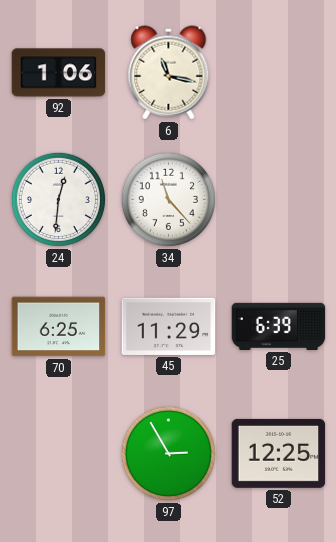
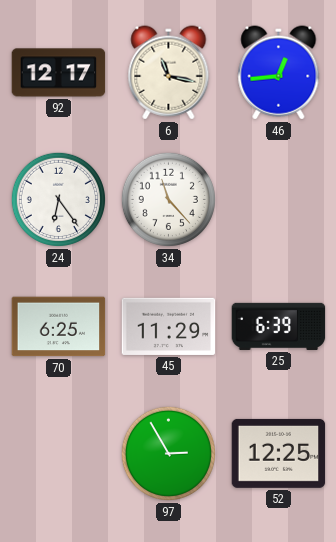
92: 1:06 -> 12:17
46: none -> 12:44
24: 12:31 -> 6:24
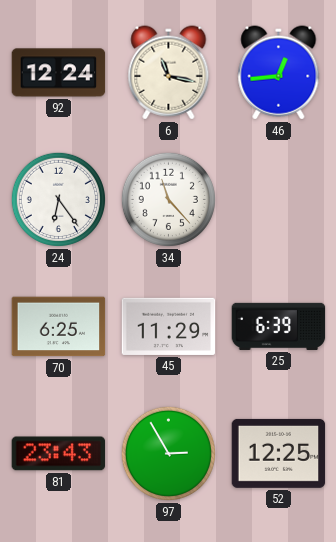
92: 12:17 -> 12:24
81: none -> 23:43
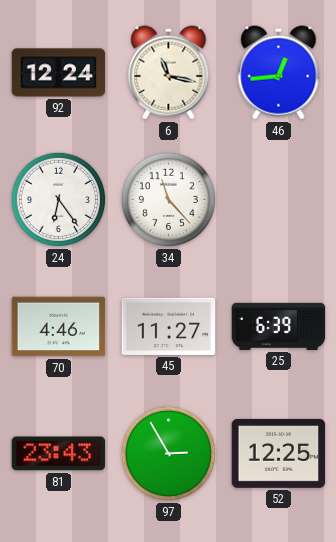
70: 6:25 -> 4:46
45: 11:29 -> 11:27
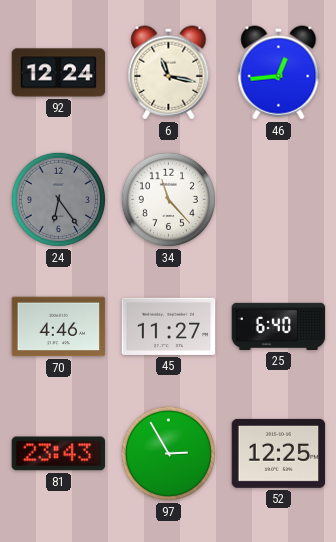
24 dial: white -> grey
25: 6:39 -> 6:40
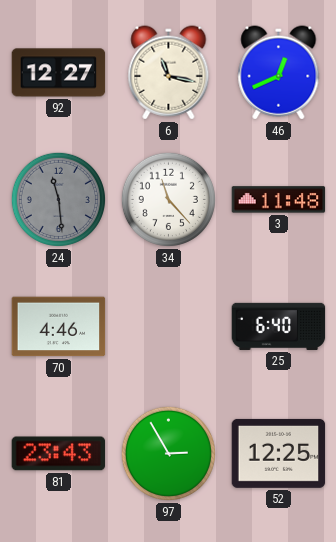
92: 12:24 -> 12:27
46: 12:44 -> 12:41
24: 6:24 -> 11:29
3: none -> 11:48
45: 11:27 -> none
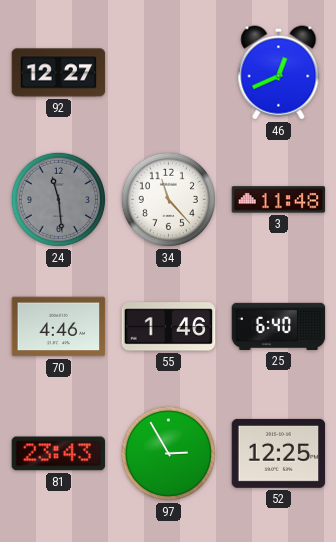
6: 11:17 -> none
55: none -> 1:46
